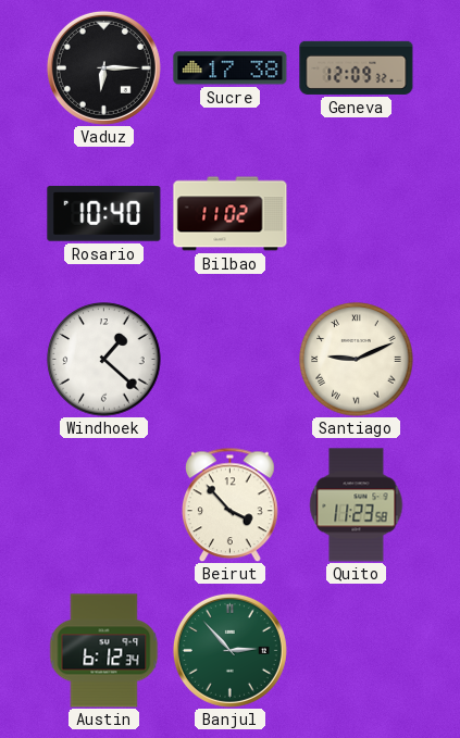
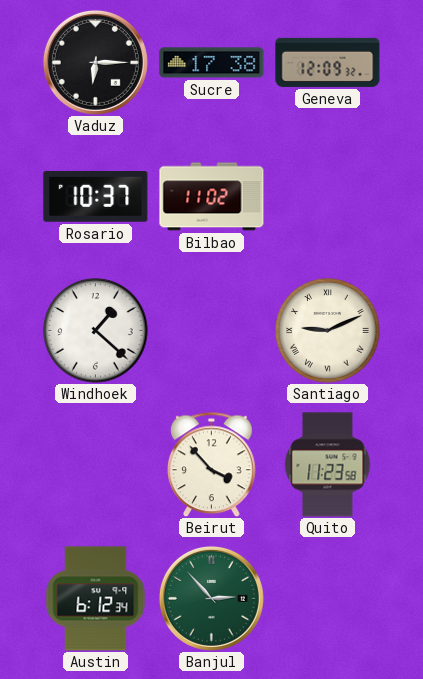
Rosario: 10:40 -> 10:37
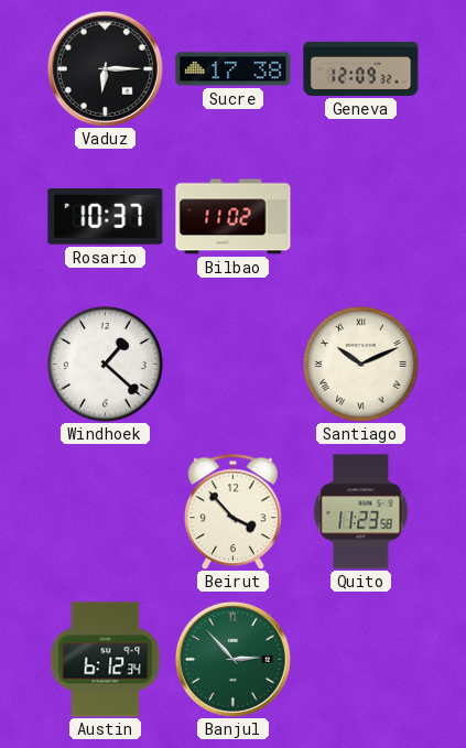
Santiago: 9:11 -> 10:11
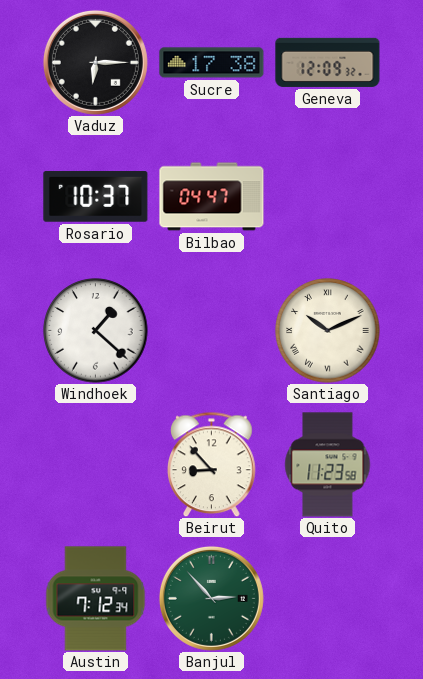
Bilbao: 11:02 -> 04:47
Beirut: 3:53 -> 8:53
Austin: 6:12 -> 7:12
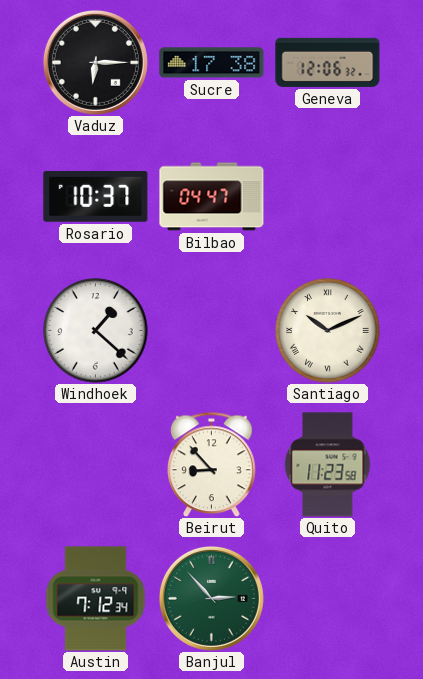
Geneva: 12:09 -> 12:06
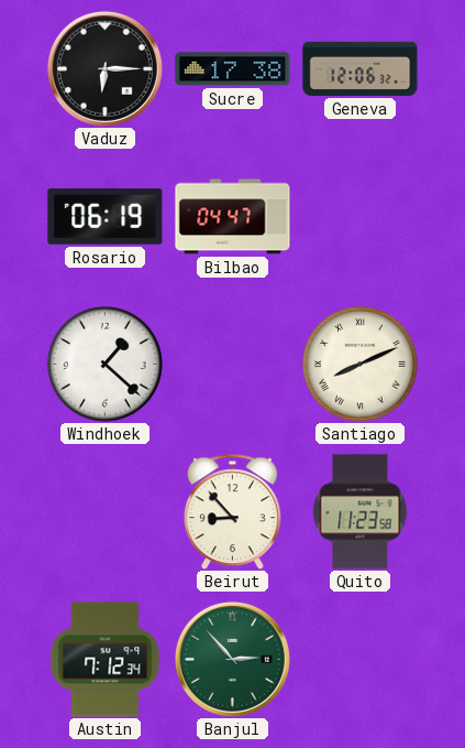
Rosario: 10:37 -> 06:19
Santiago: 10:11 -> 8:11
